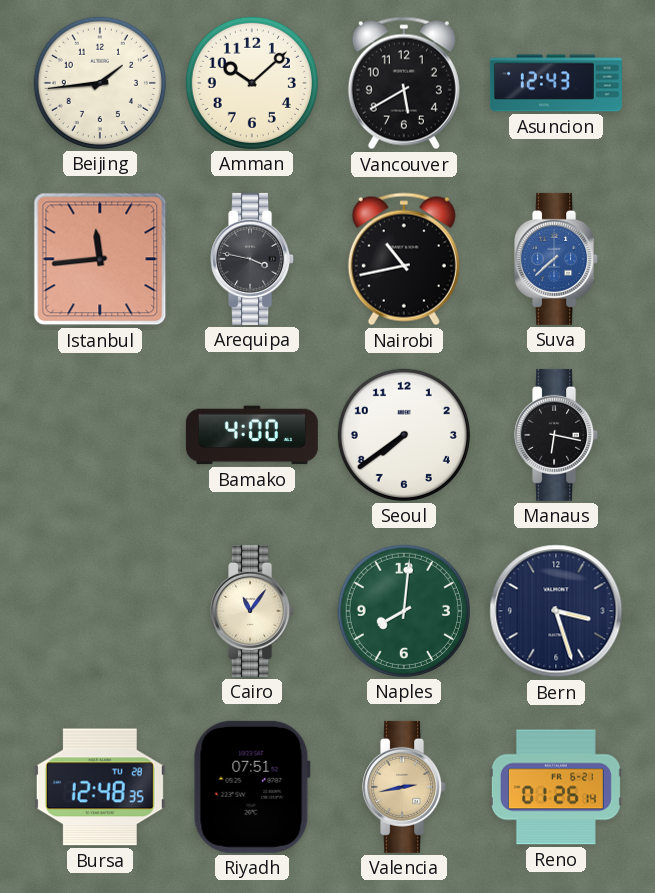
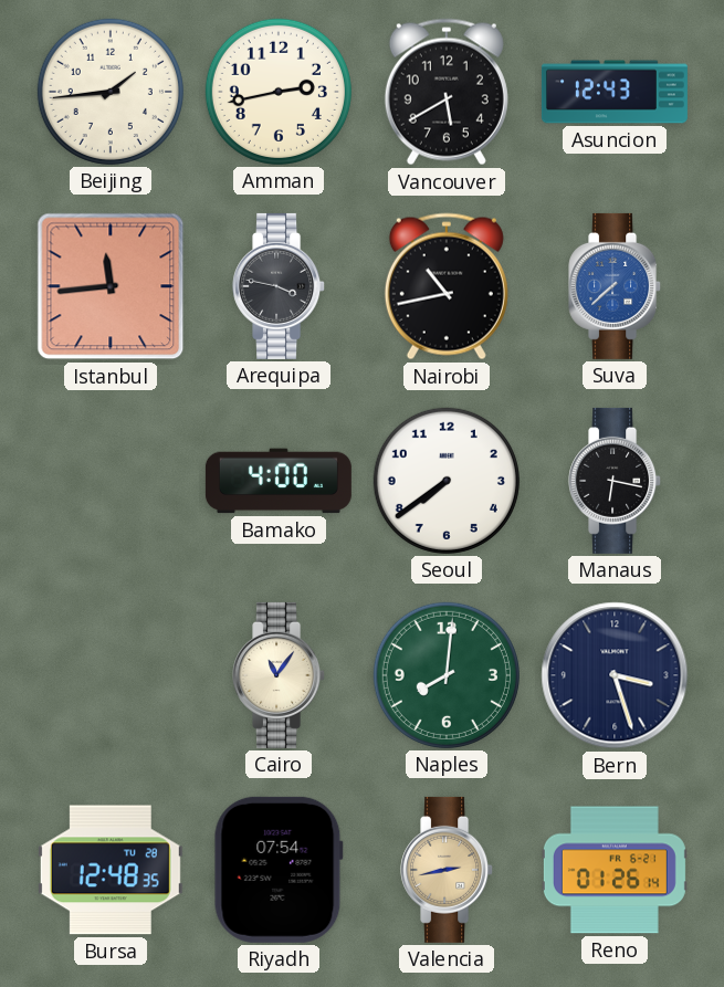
Amman: 10:08 -> 2:43
Riyadh: 07:51 -> 07:54
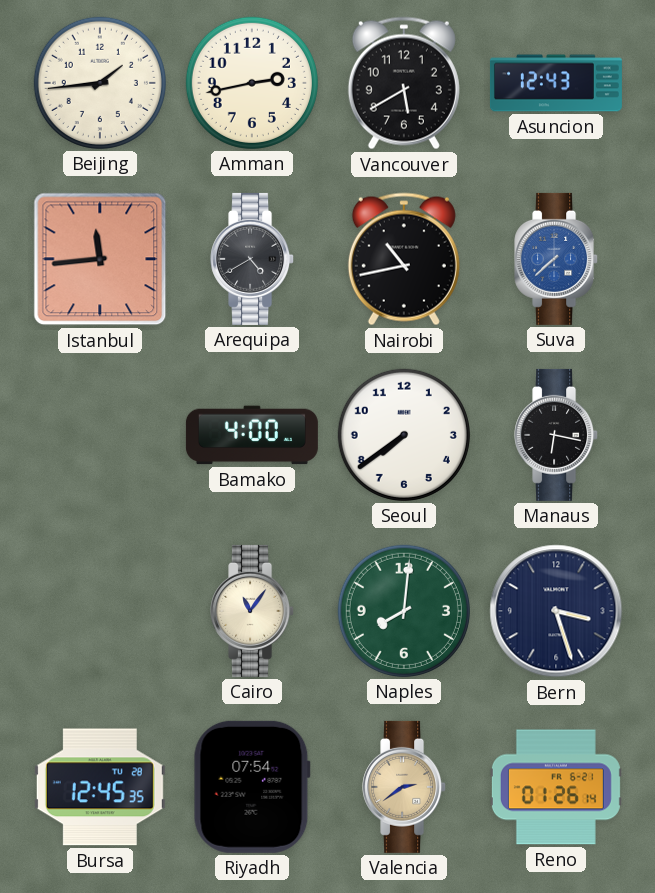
Arequipa: 3:47 -> 4:40
Bursa: 12:48 -> 12:45
Valencia: 2:43 -> 2:39
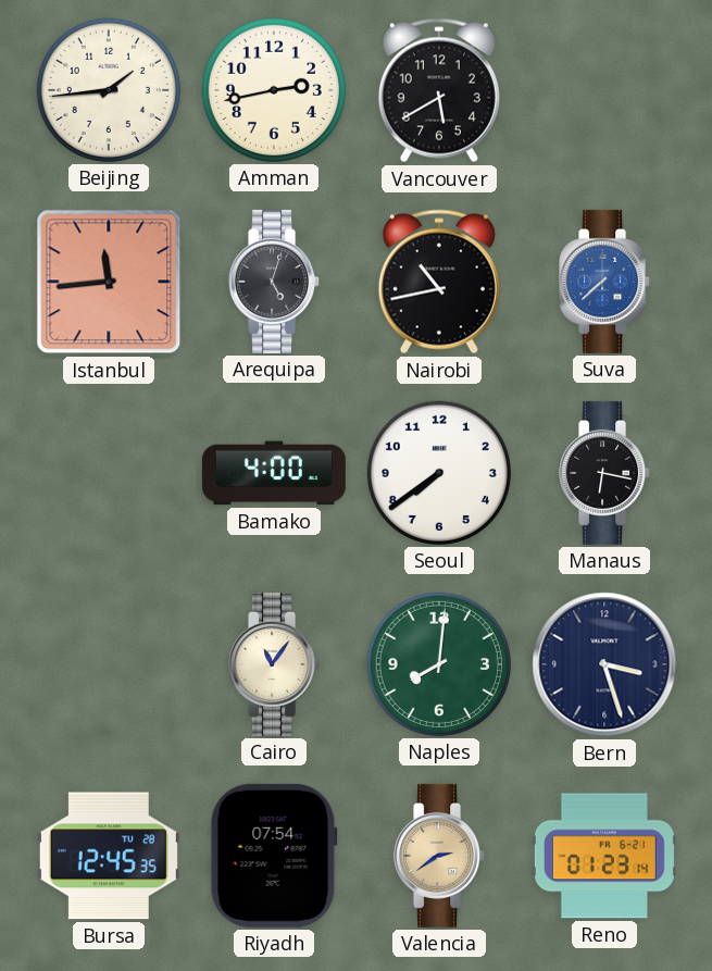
Asuncion: 12:43 -> none
Arequipa: 4:40 -> 5:03
Reno: 01:26 -> 01:23
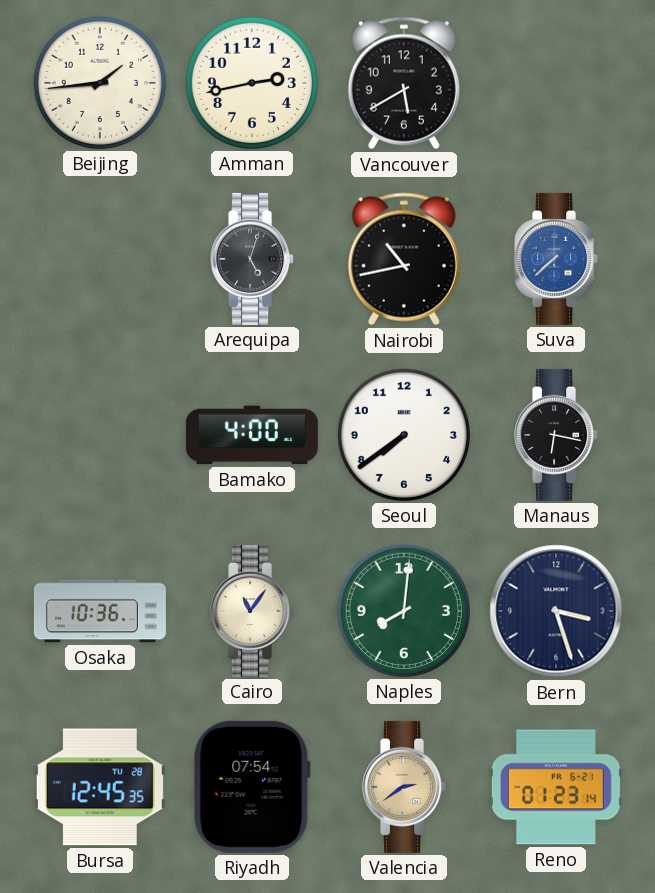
Istanbul: 11:44 -> none
Osaka: none -> 10:36
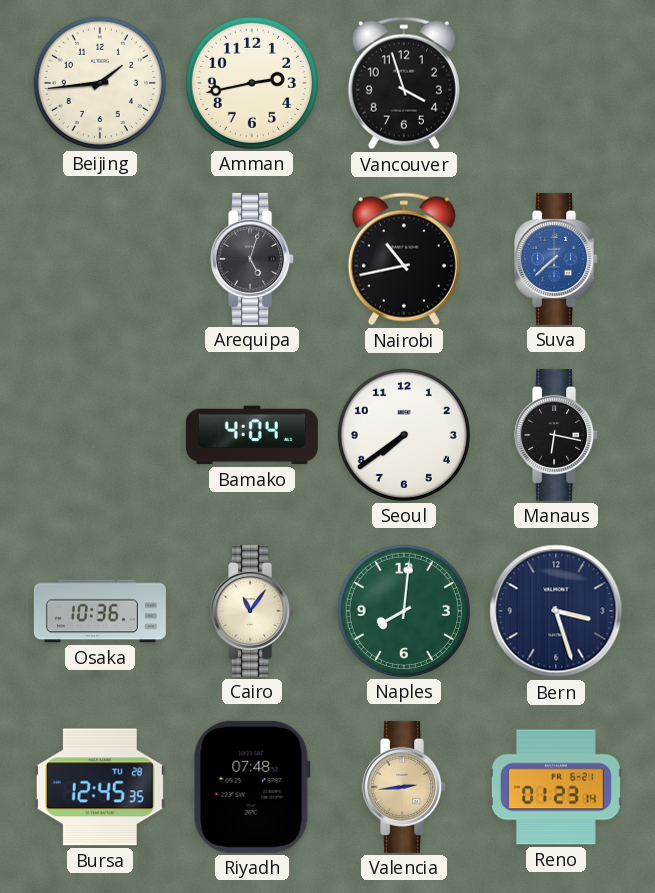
Vancouver: 5:40 -> 3:57
Bamako: 4:00 -> 4:04
Riyadh: 07:54 -> 07:48
Valencia: 2:39 -> 2:44
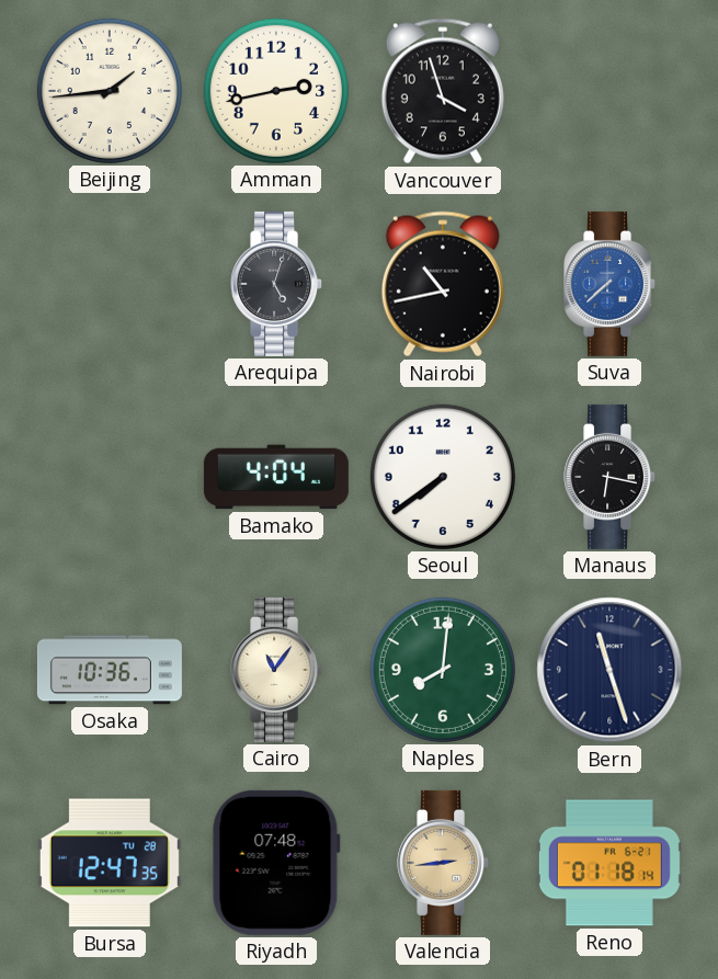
Bern: 3:27 -> 11:27
Bursa: 12:45 -> 12:47
Reno: 01:23 -> 01:18
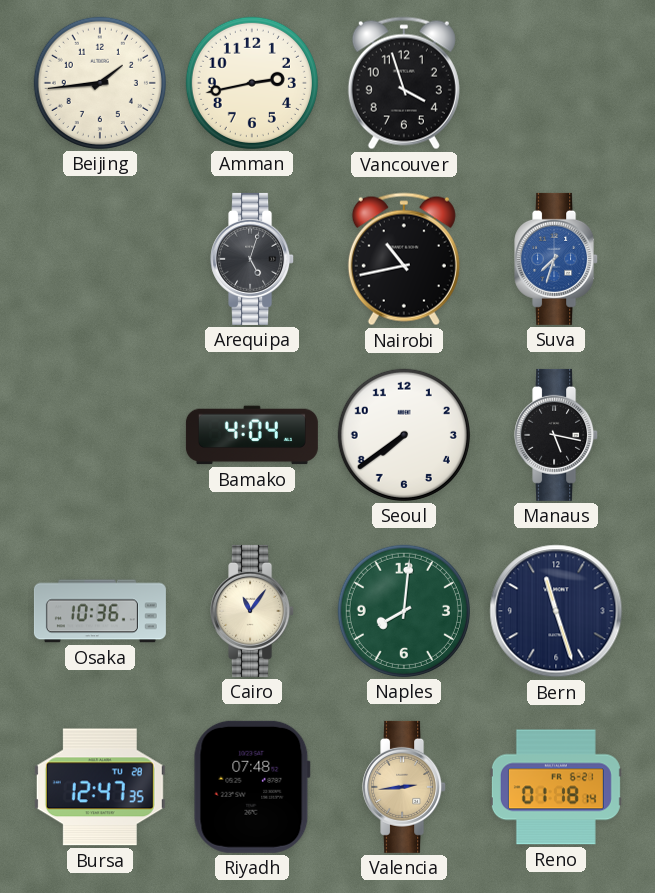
Suva: 7:38 -> 7:33
Manaus: 6:17 -> 5:17
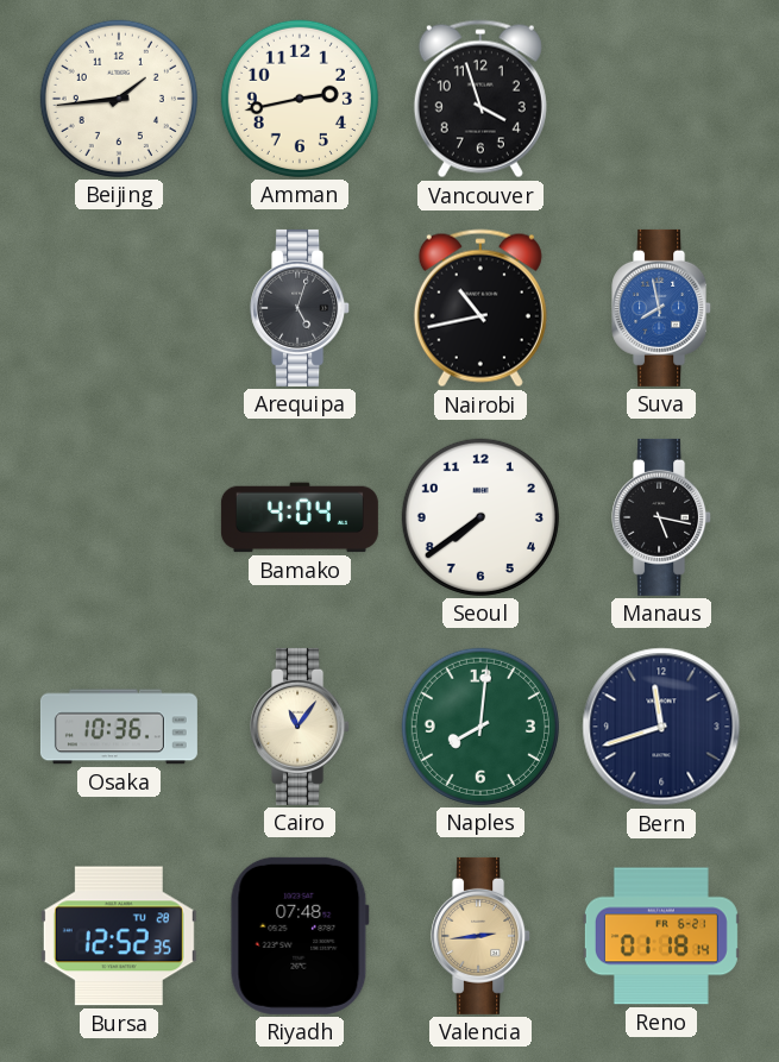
Suva: 7:33 -> 7:58
Bern: 11:27 -> 11:42
Bursa: 12:47 -> 12:52
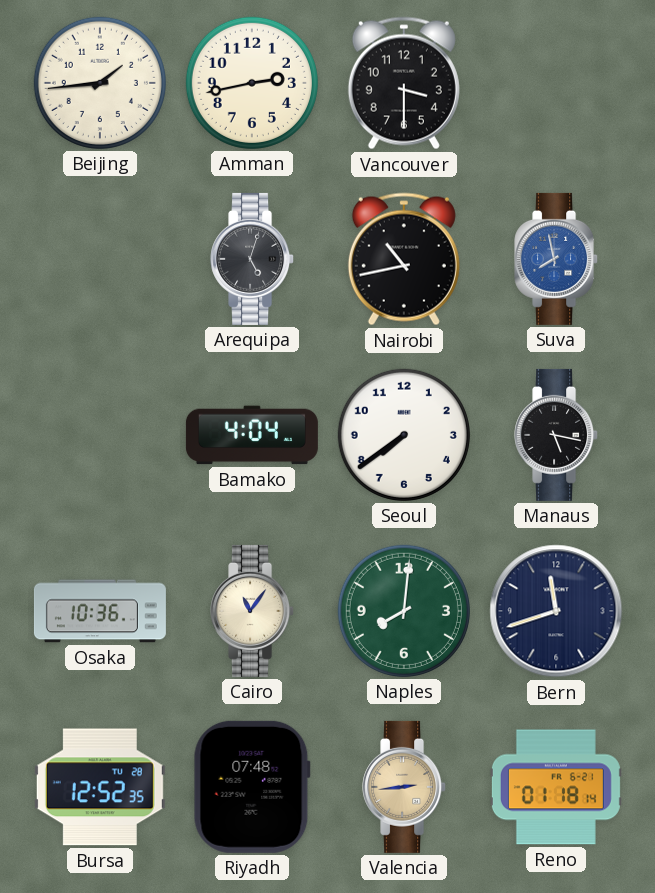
Vancouver: 3:57 -> 3:30
